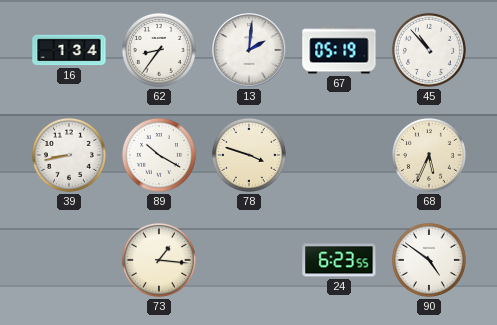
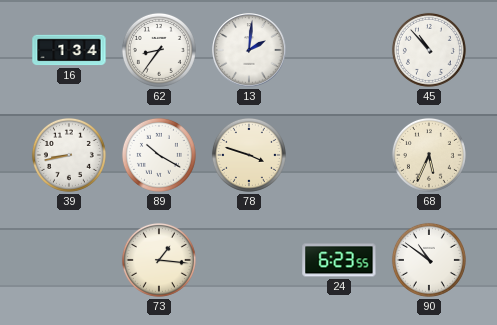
67: 05:19 -> none
90: 4:51 -> 10:51
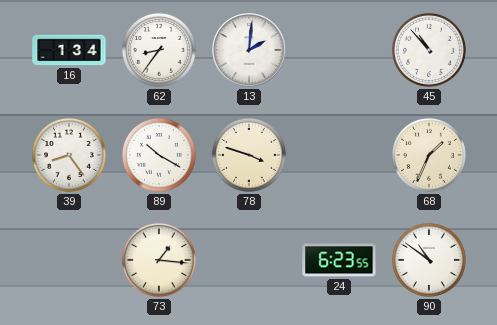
39: 8:43 -> 8:24
68: 5:34 -> 1:34
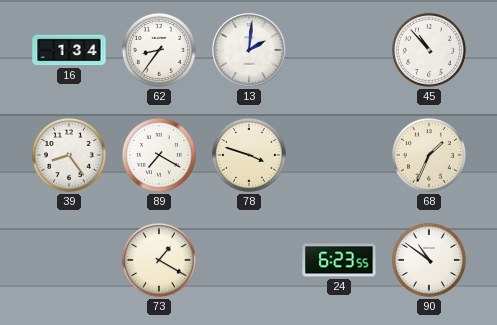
89: 10:20 -> 7:20
73: 1:16 -> 1:20
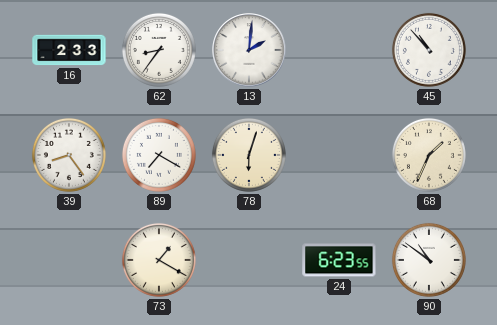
16: 1:34 -> 2:33
78: 3:48 -> 6:03
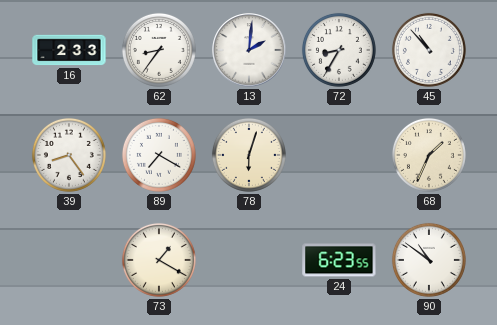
72: none -> 8:35
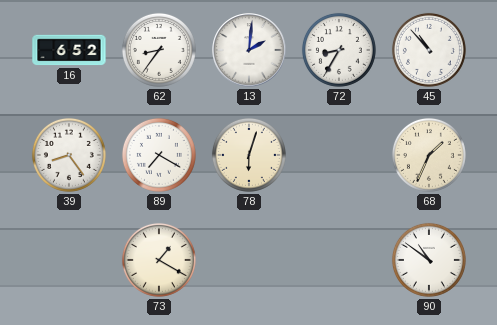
16: 2:33 -> 6:52
24: 6:23 -> none
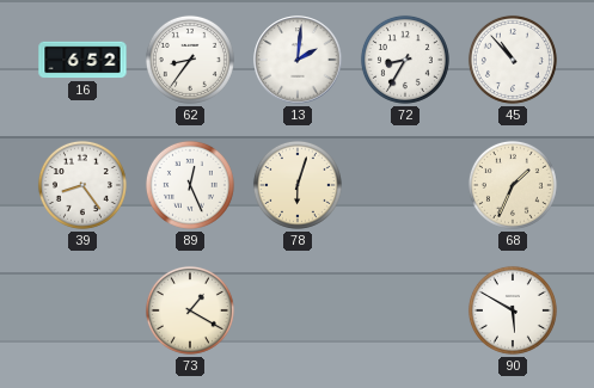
89: 7:20 -> 12:26
90: 10:51 -> 5:50
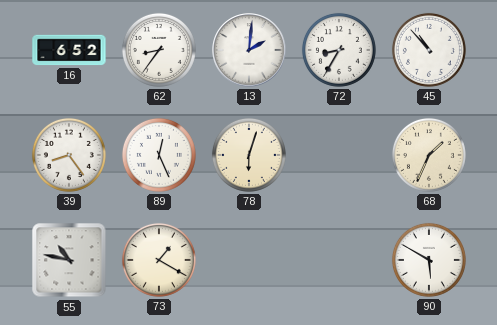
55: none -> 10:47
